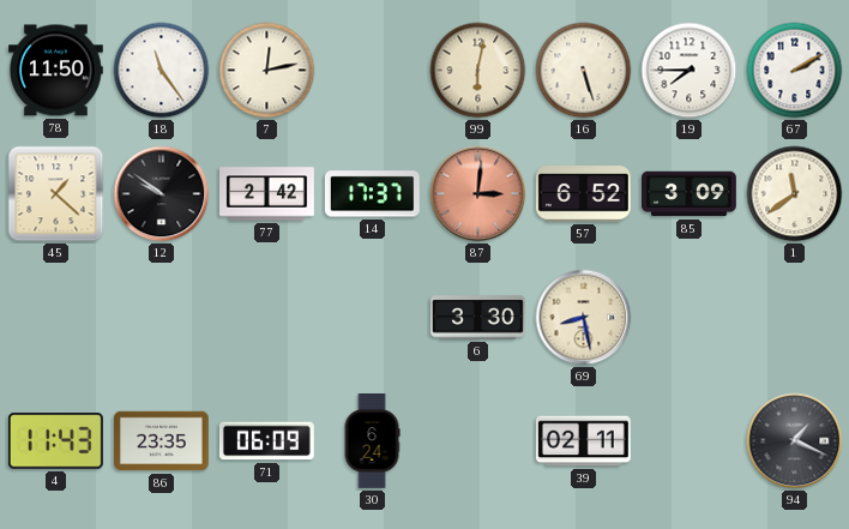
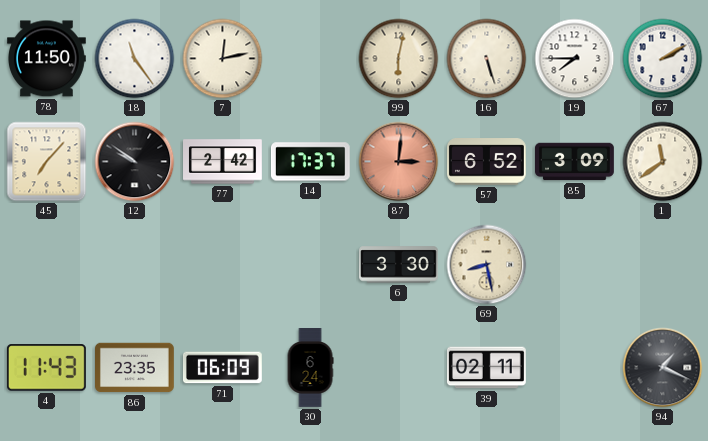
45: 1:22 -> 7:07
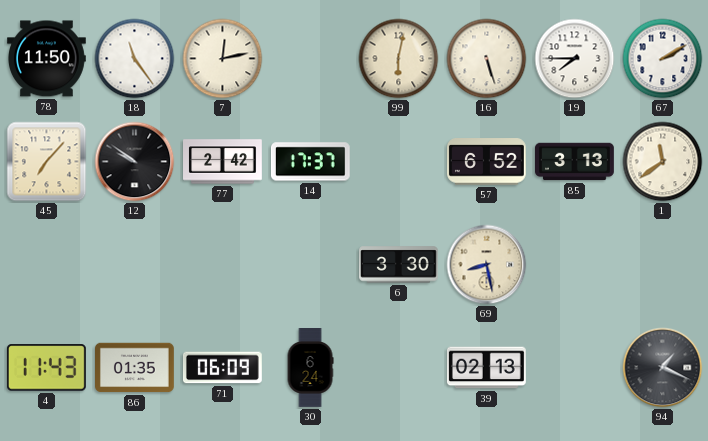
87: 3:01 -> none
85: 3:09 -> 3:13
86: 23:35 -> 01:35
39: 02:11 -> 02:13
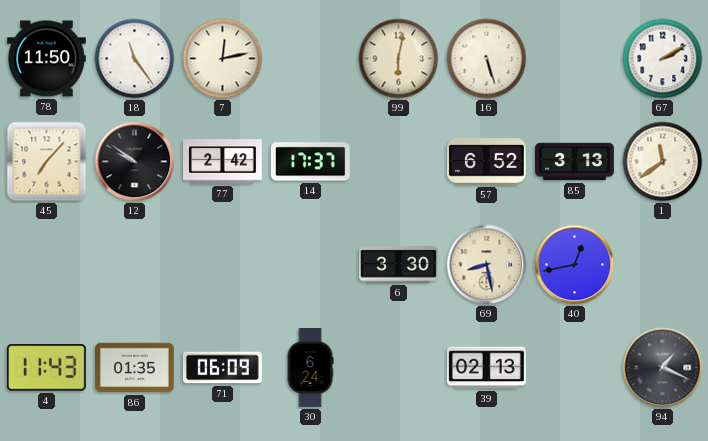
19: 7:45 -> none
40: none -> 12:43
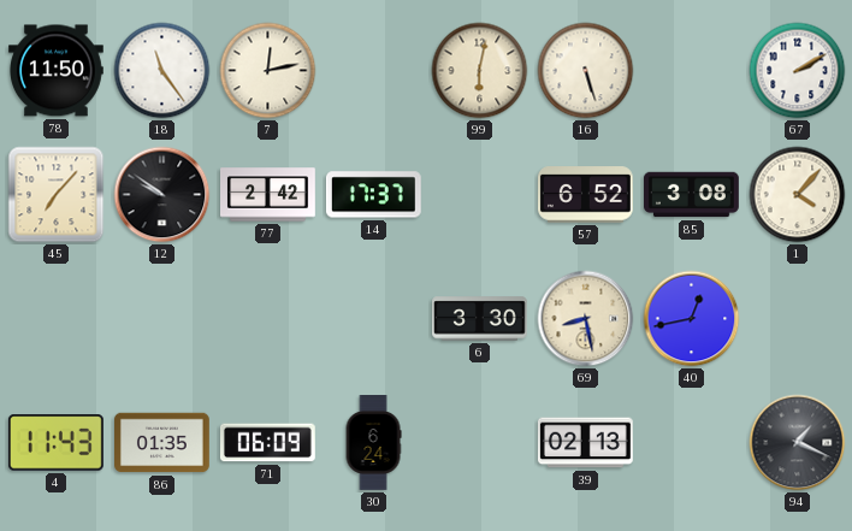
85: 3:13 -> 3:08
1: 11:39 -> 4:07
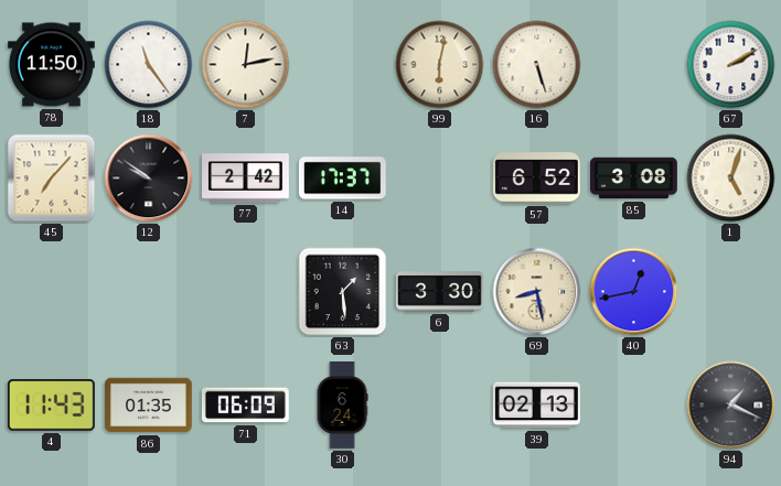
1: 4:07 -> 5:03
63: none -> 1:29
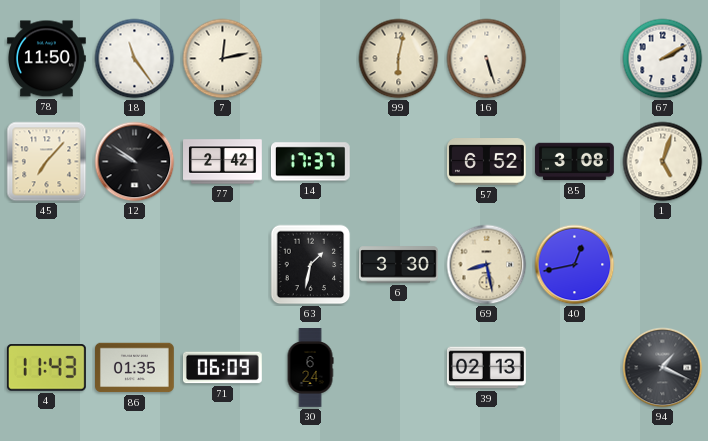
63: 1:29 -> 1:32
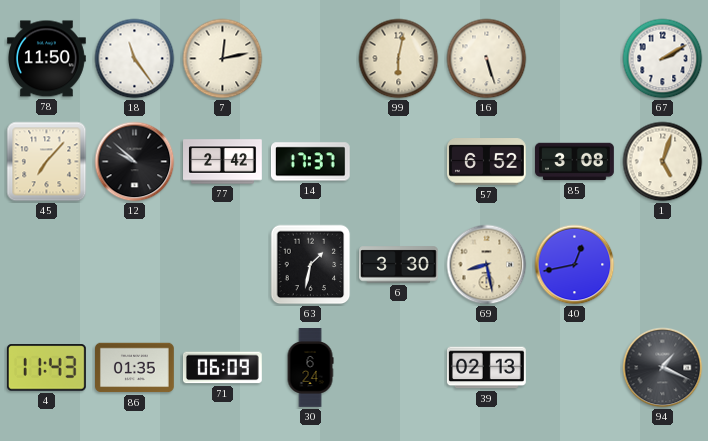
12: 9:51 -> 9:52
